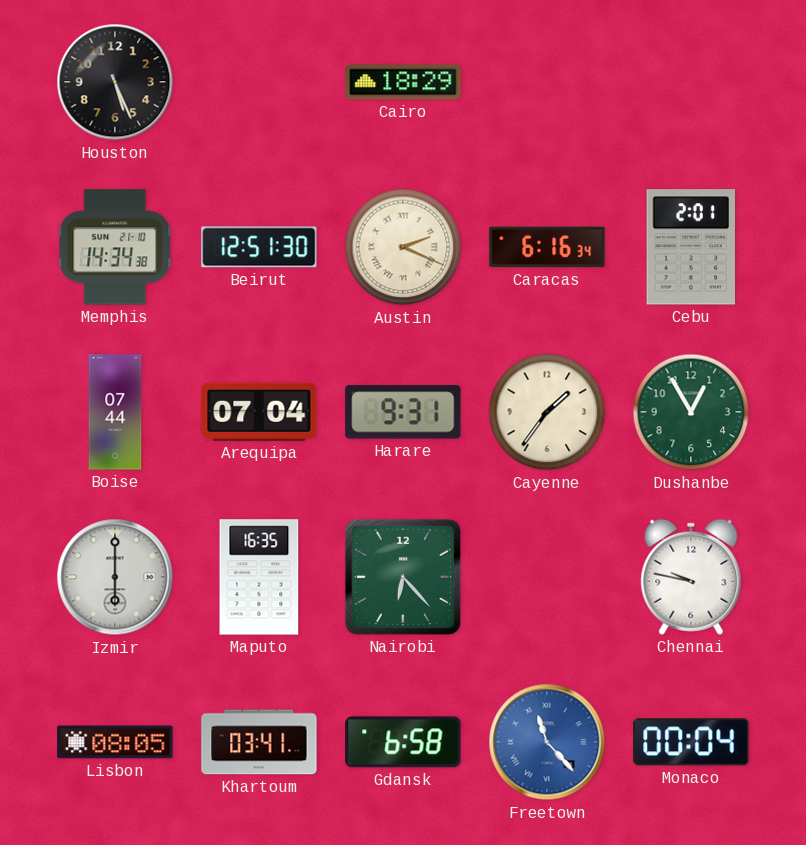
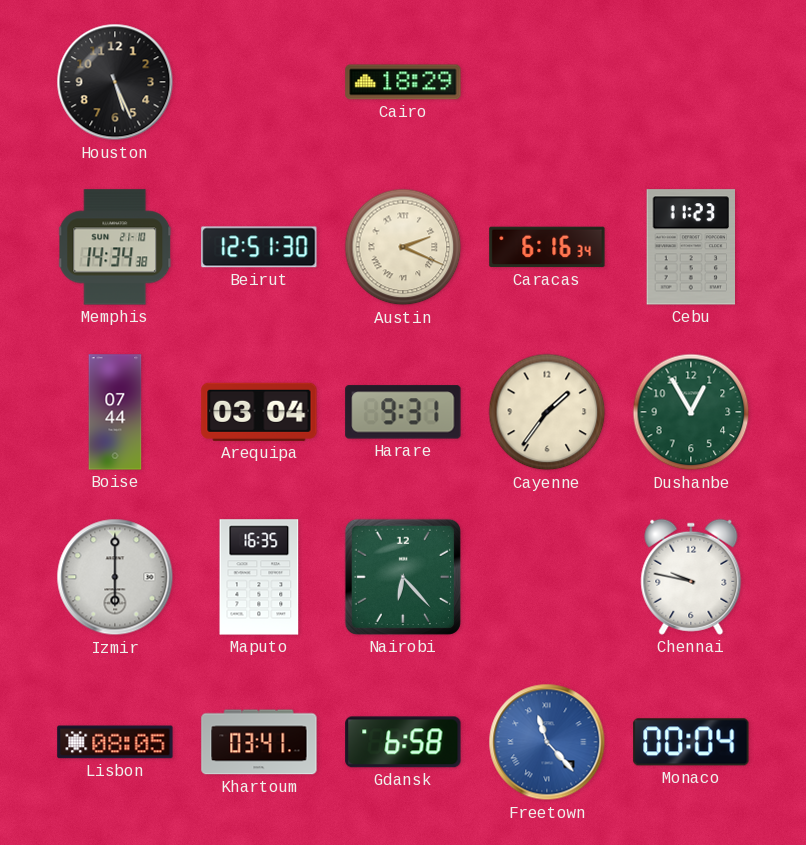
Cebu: 2:01 -> 11:23
Arequipa: 07:04 -> 03:04
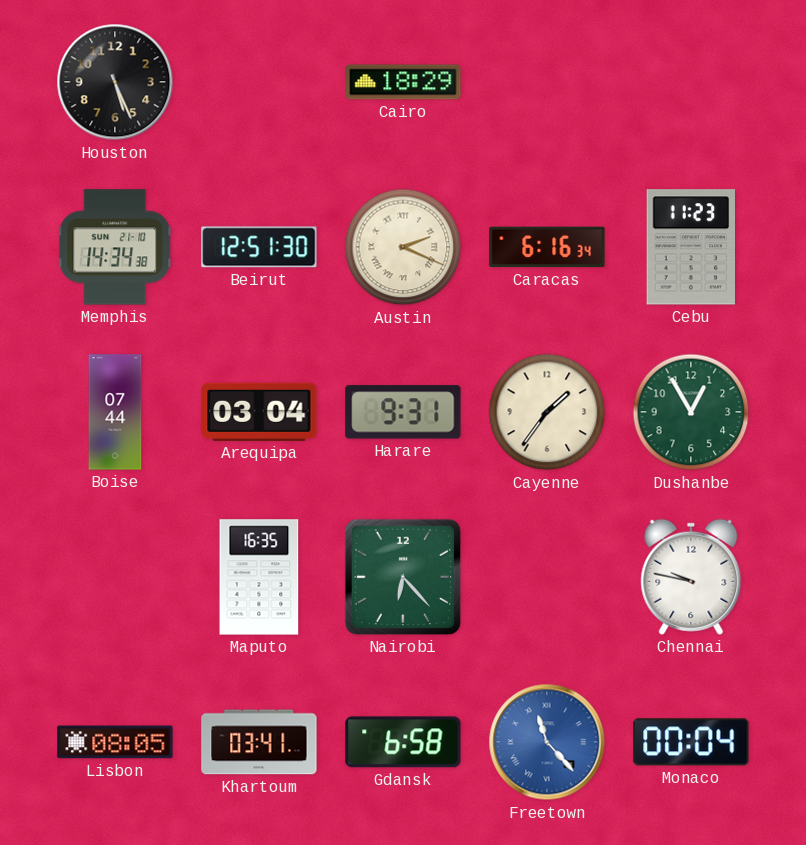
Izmir: 6:00 -> none
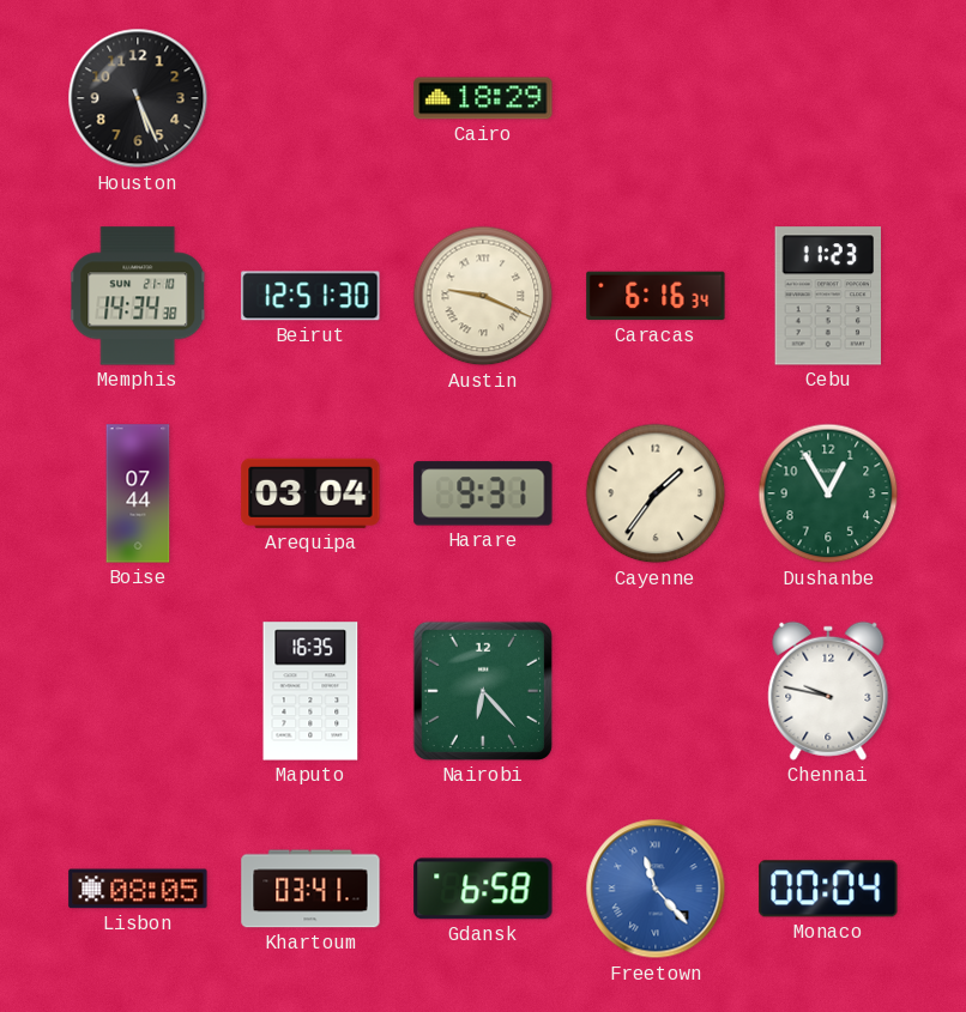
Austin: 2:19 -> 9:19
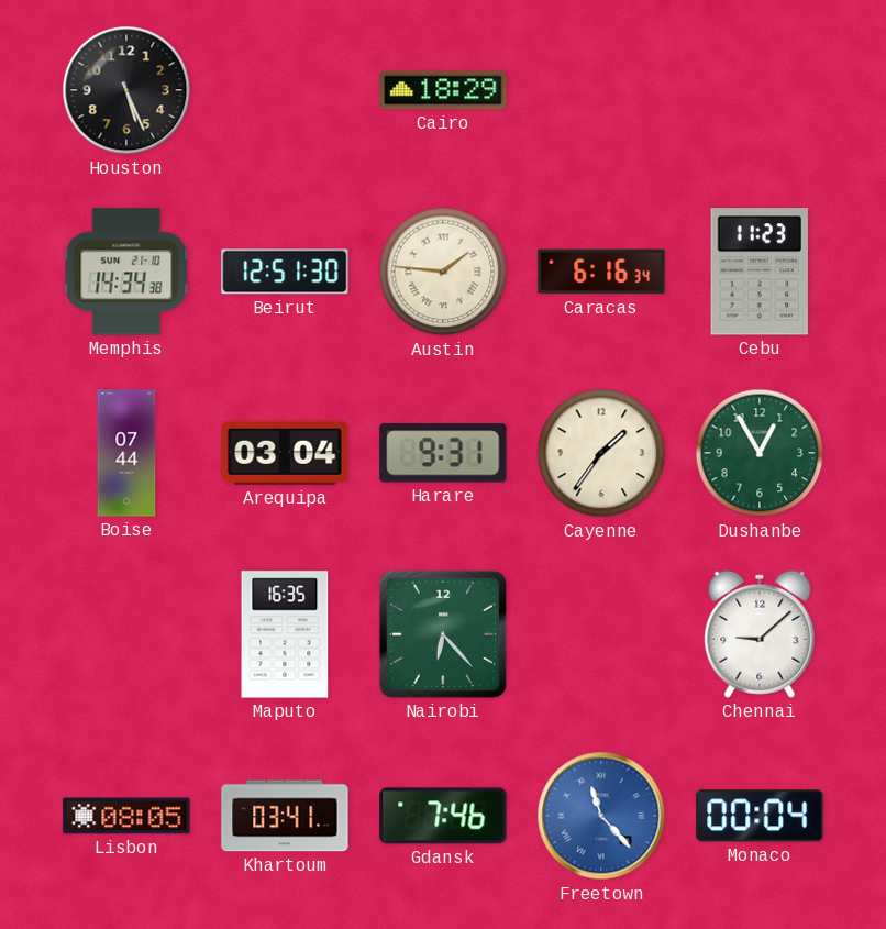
Austin: 9:19 -> 1:46
Chennai: 9:47 -> 9:08
Gdansk: 6:58 -> 7:46
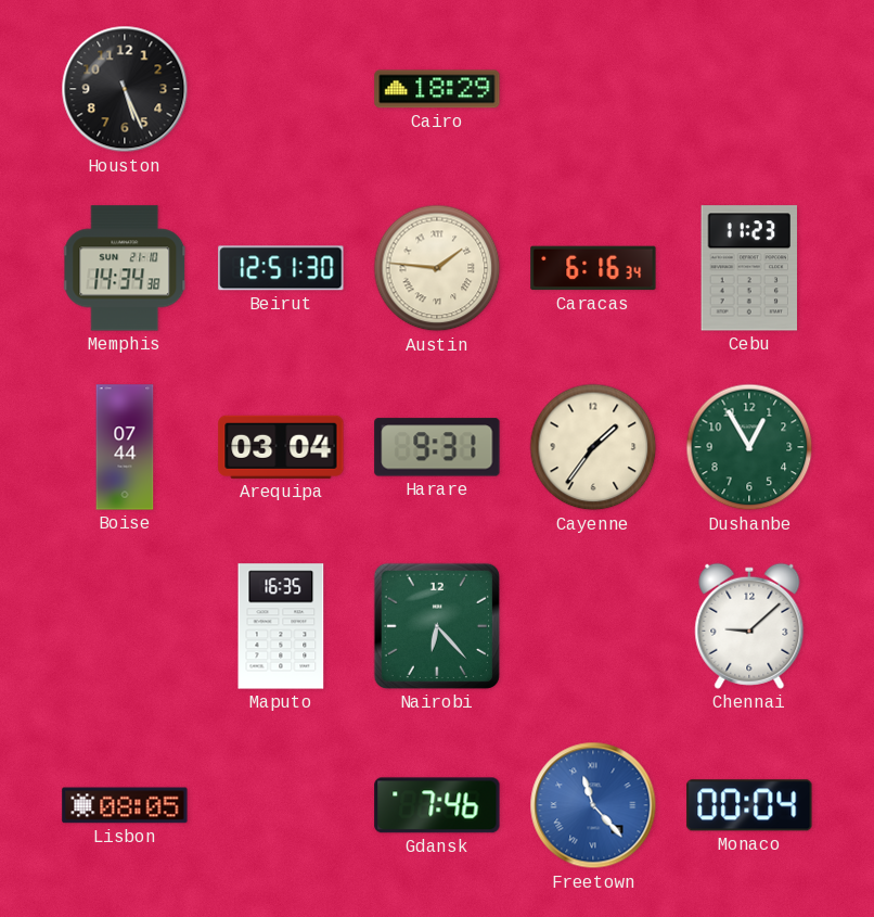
Khartoum: 03:41 -> none
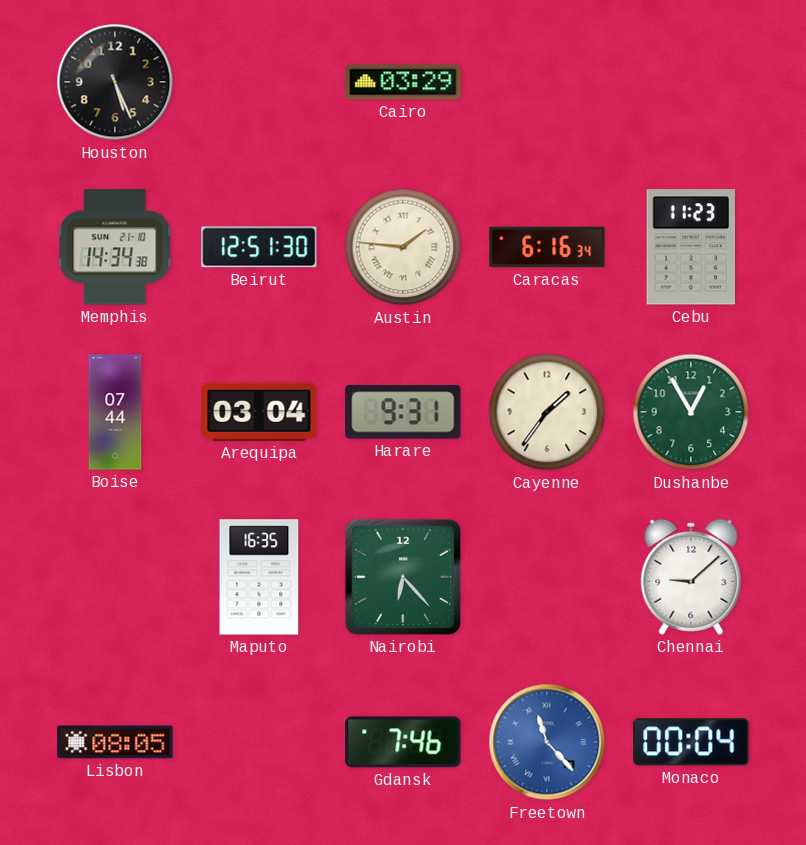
Cairo: 18:29 -> 03:29
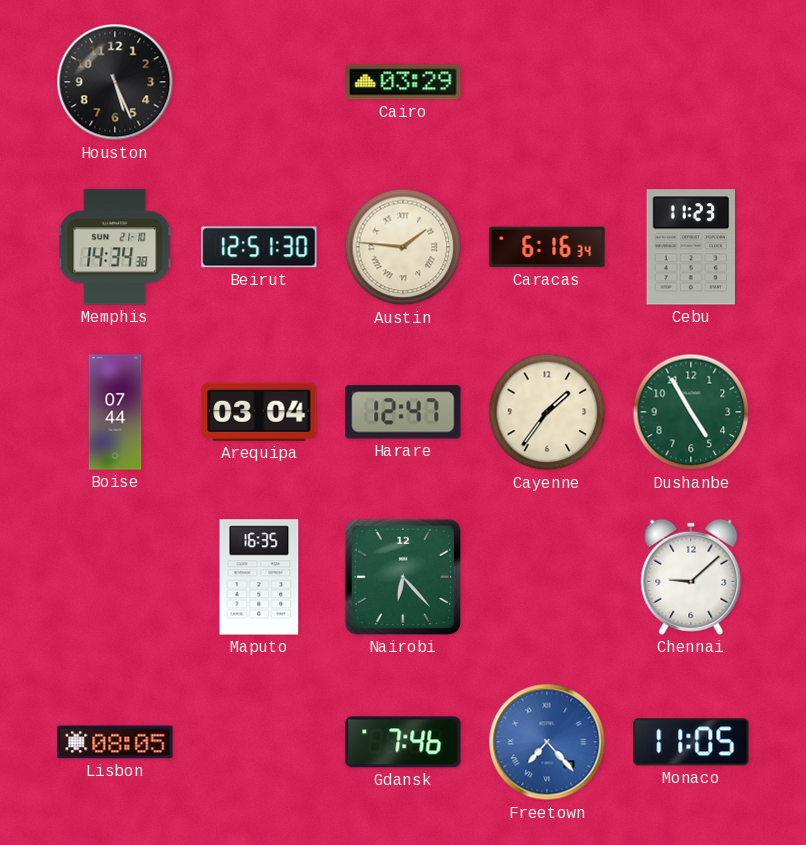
Harare: 9:31 -> 12:47
Dushanbe: 12:55 -> 4:55
Freetown: 11:23 -> 7:23
Monaco: 00:04 -> 11:05
